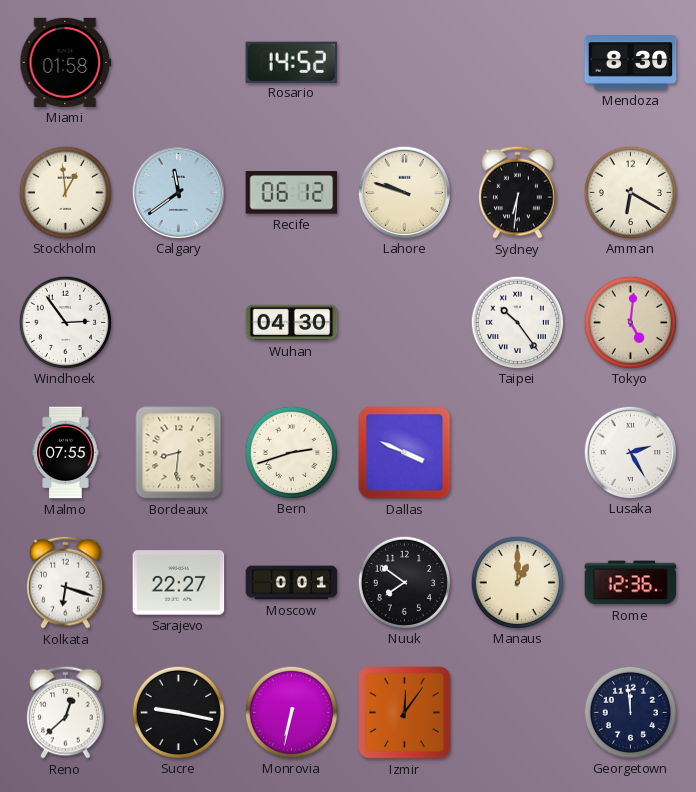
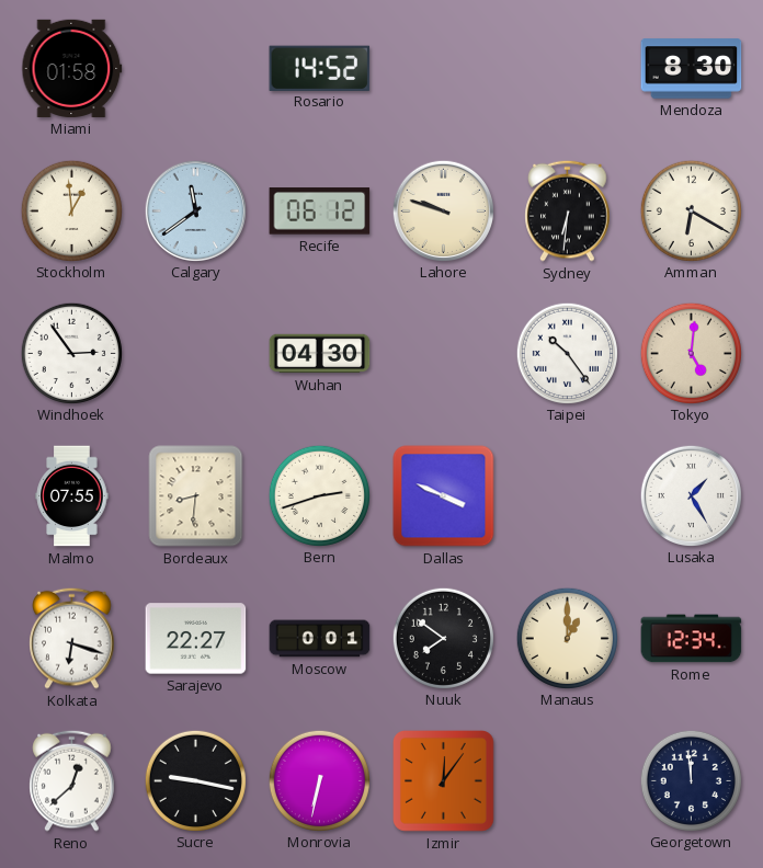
Lusaka: 2:25 -> 1:25
Rome: 12:36 -> 12:34
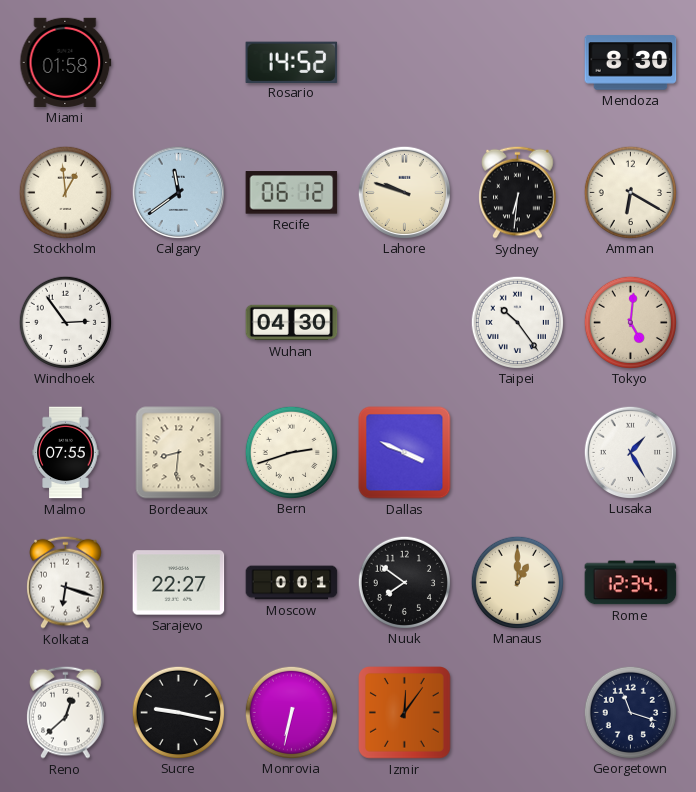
Georgetown: 11:59 -> 11:18
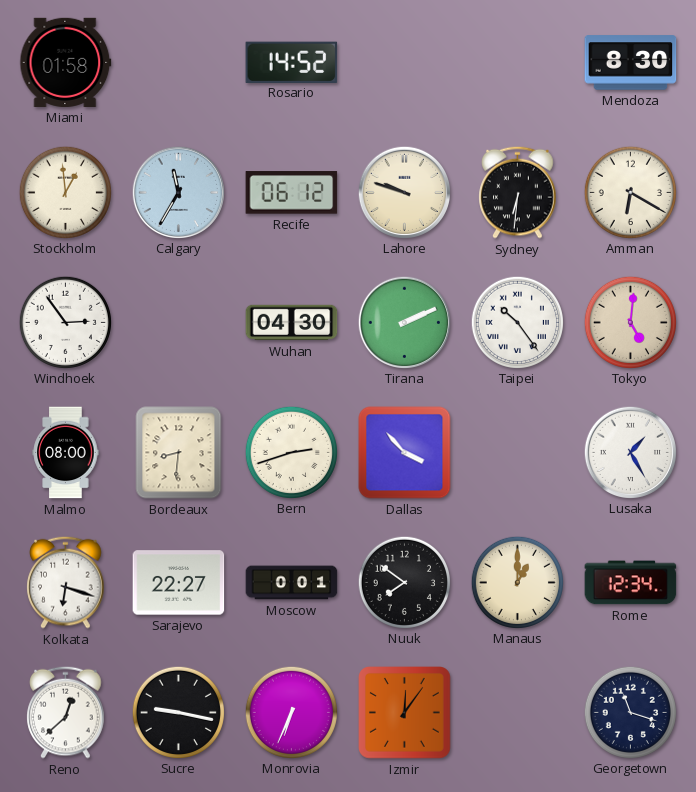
Calgary: 11:39 -> 11:35
Tirana: none -> 2:11
Malmo: 07:55 -> 08:00
Dallas: 3:49 -> 3:53
Monrovia: 6:32 -> 6:34
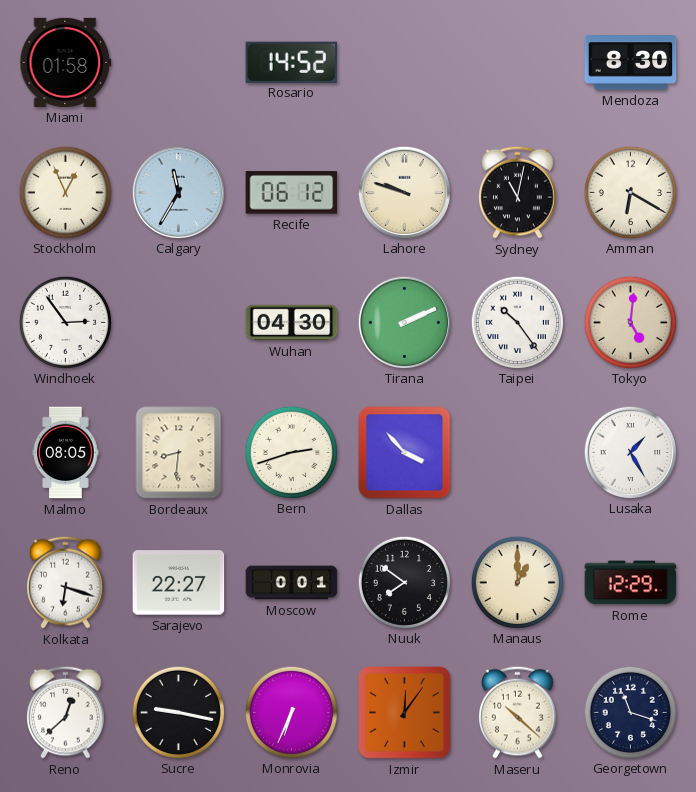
Stockholm: 12:59 -> 12:56
Sydney: 6:31 -> 11:02
Malmo: 08:00 -> 08:05
Rome: 12:34 -> 12:29
Maseru: none -> 10:22
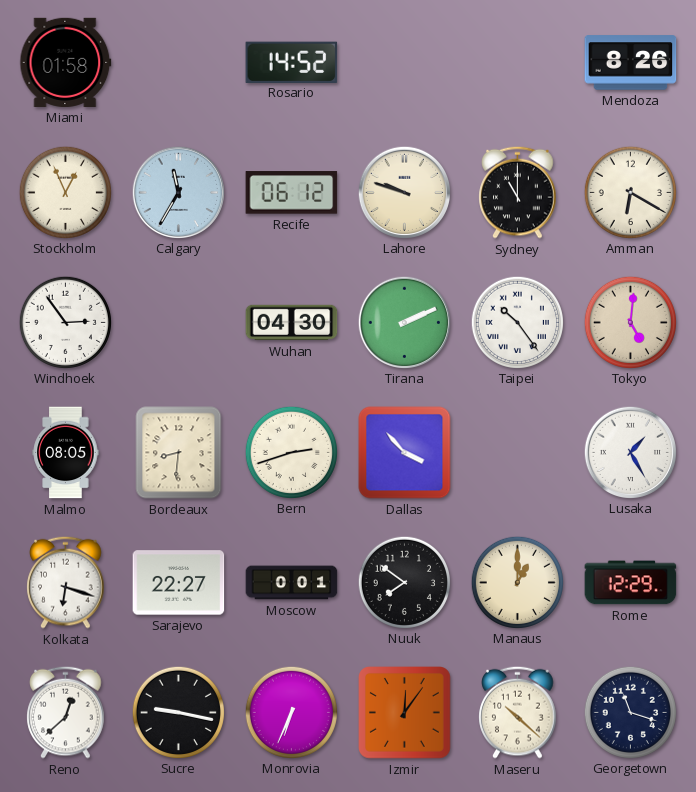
Mendoza: 8:30 -> 8:26
Sydney: 11:02 -> 11:00
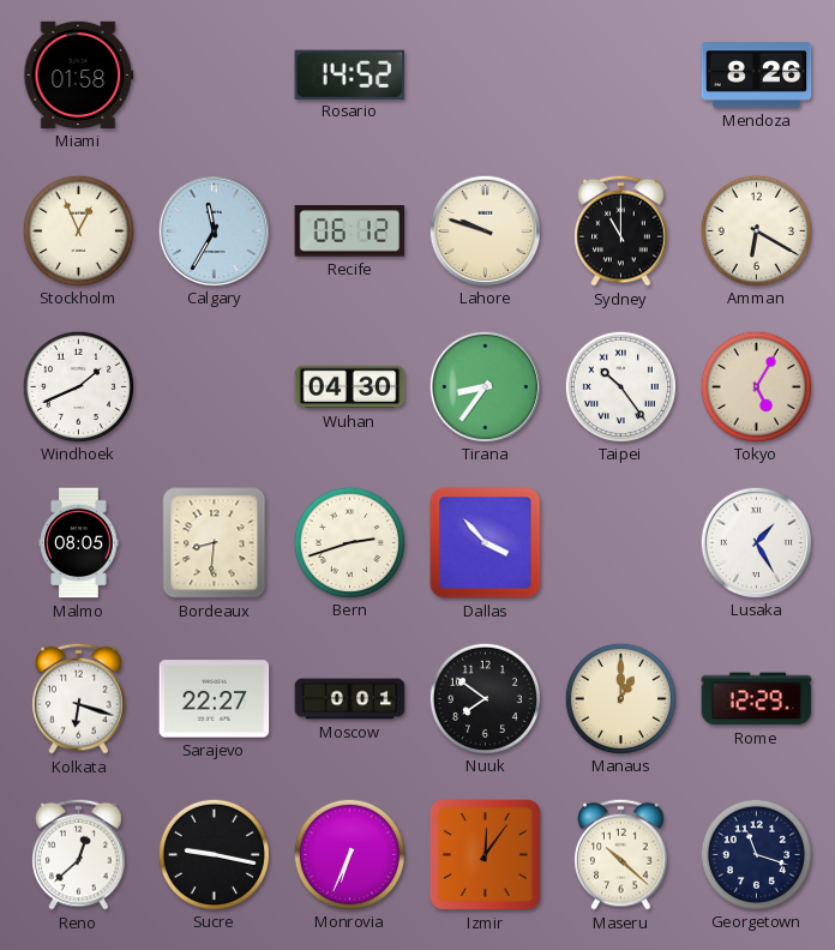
Windhoek: 2:54 -> 1:41
Tirana: 2:11 -> 8:36
Tokyo: 5:01 -> 5:05
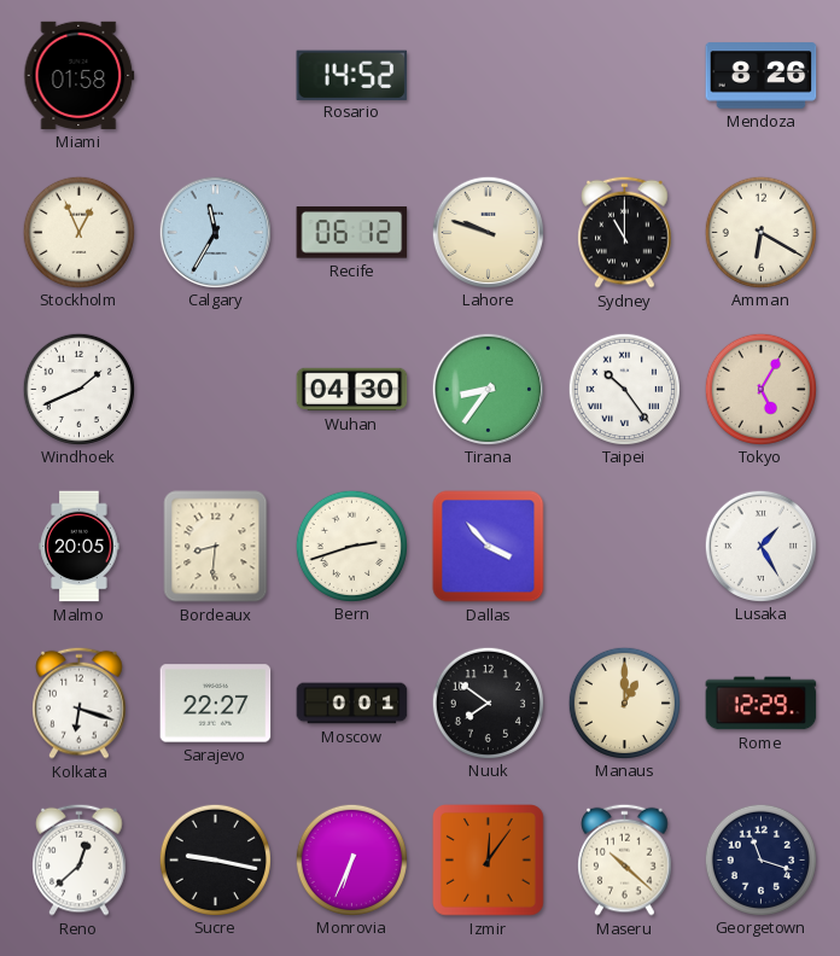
Malmo: 08:05 -> 20:05
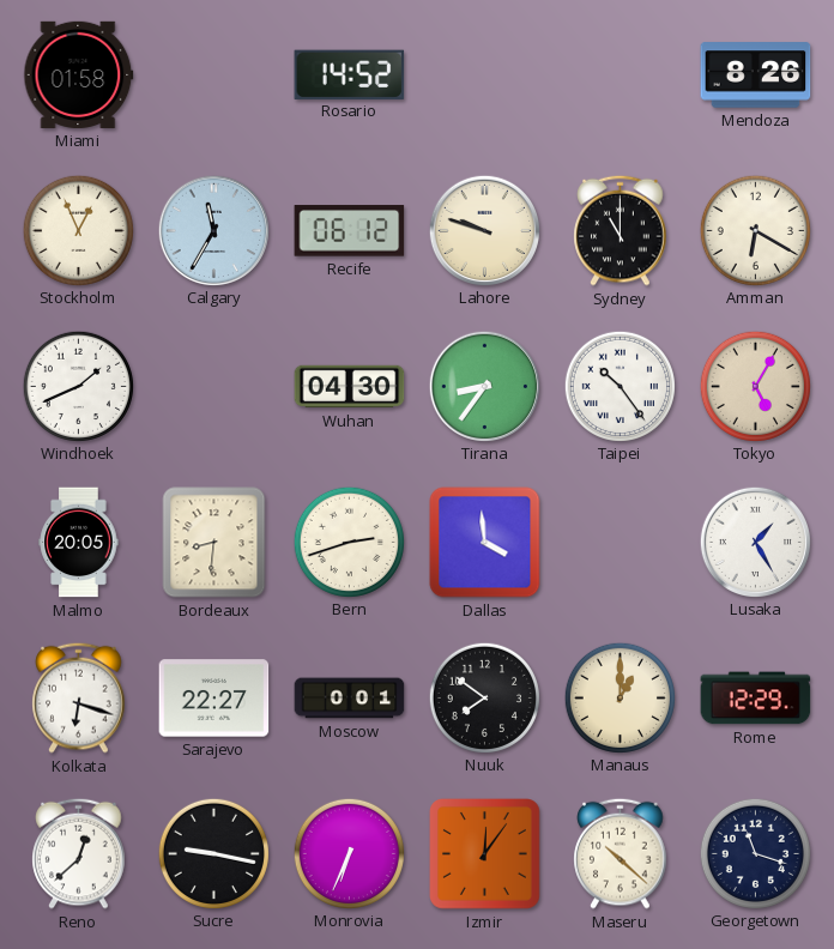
Dallas: 3:53 -> 3:59
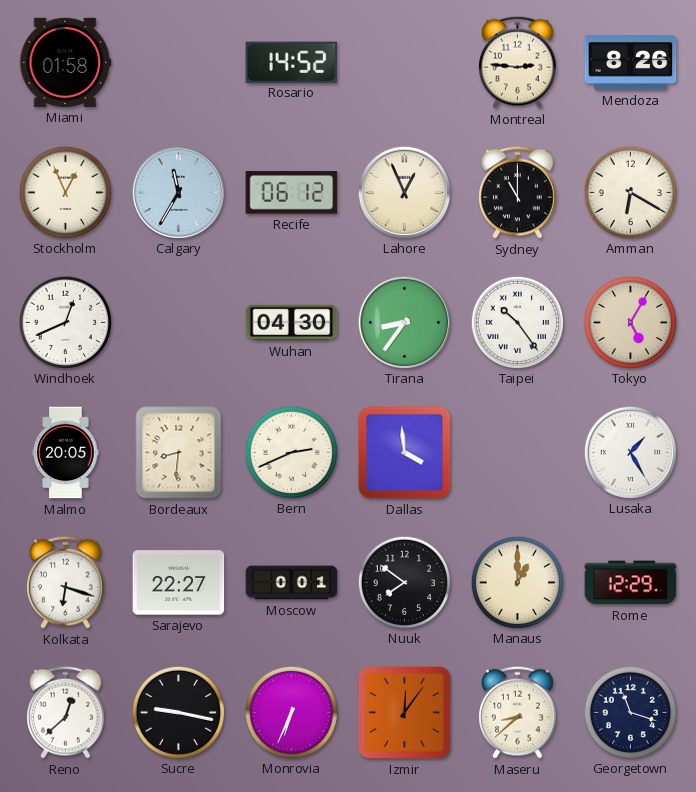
Montreal: none -> 2:46
Lahore: 9:48 -> 12:56
Windhoek: 1:41 -> 12:41
Bern: 2:42 -> 2:41
Maseru: 10:22 -> 8:38
